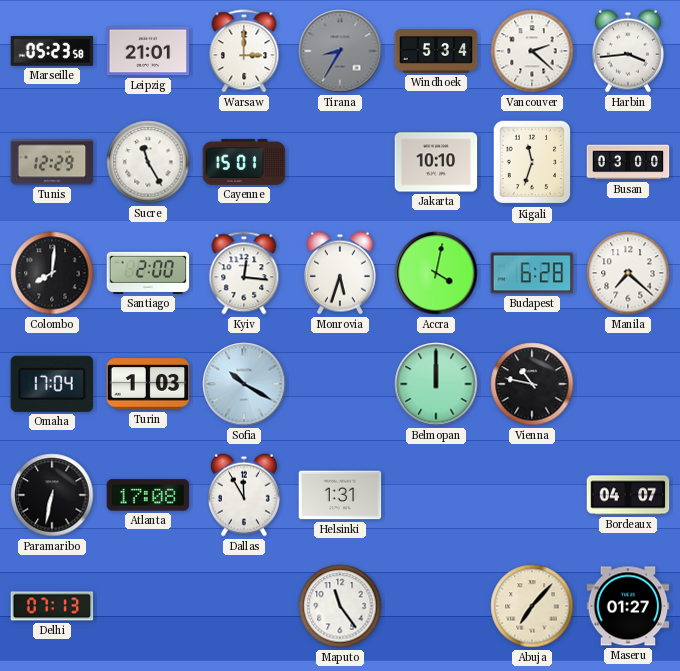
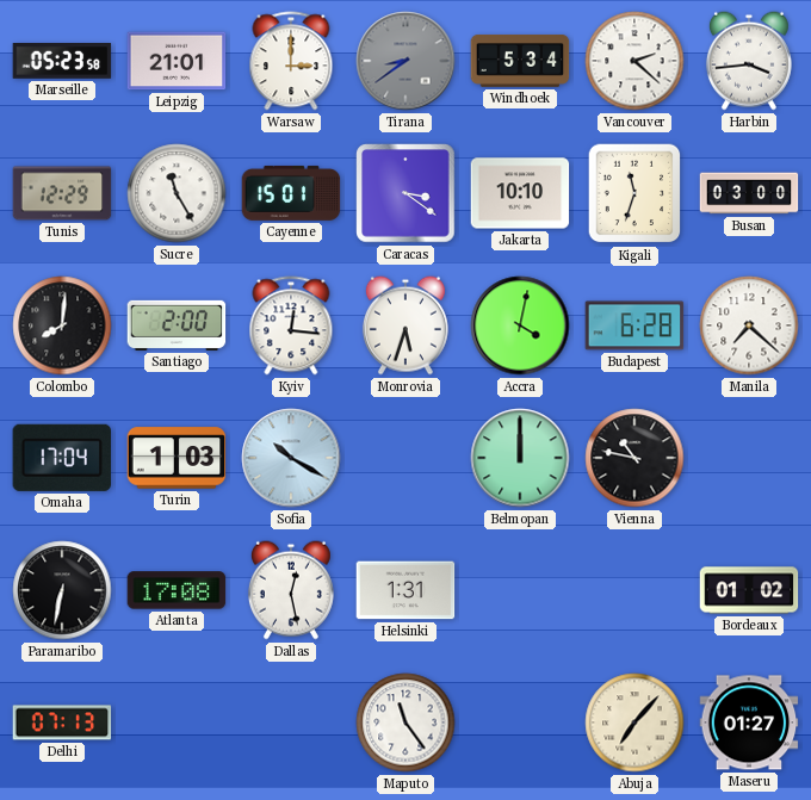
Tirana: 8:35 -> 8:39
Caracas: none -> 3:21
Dallas: 11:55 -> 12:28
Bordeaux: 04:07 -> 01:02
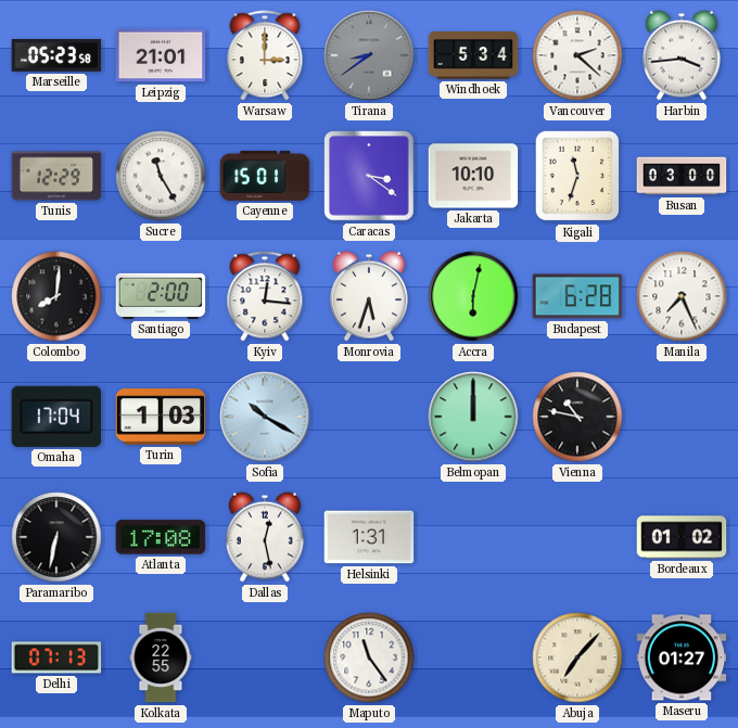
Accra: 4:02 -> 6:02
Manila: 7:22 -> 7:26
Kolkata: none -> 22:55
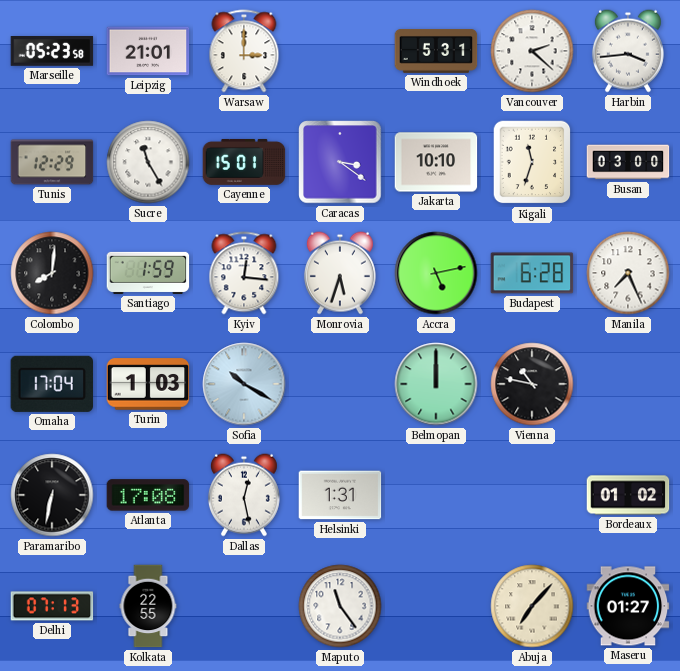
Tirana: 8:39 -> none
Windhoek: 5:34 -> 5:31
Santiago: 2:00 -> 1:59
Accra: 6:02 -> 5:13
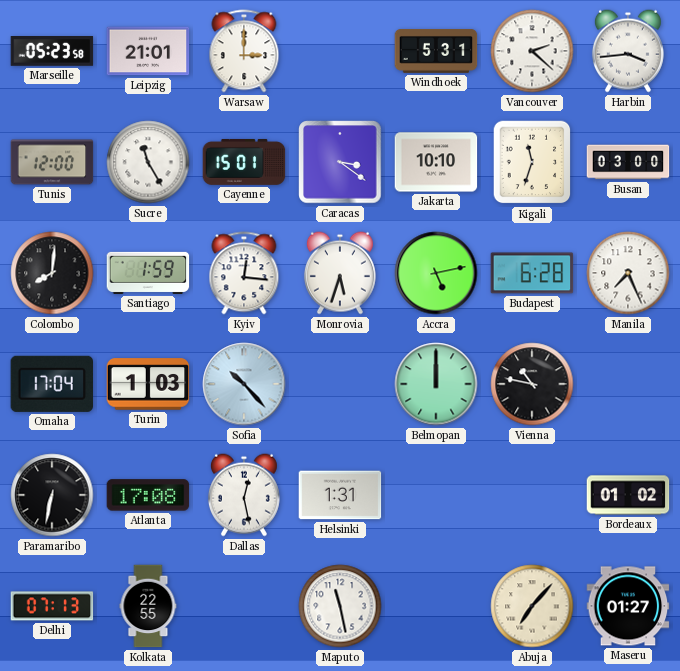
Tunis: 12:29 -> 12:00
Sofia: 10:20 -> 10:23
Maputo: 11:24 -> 11:28
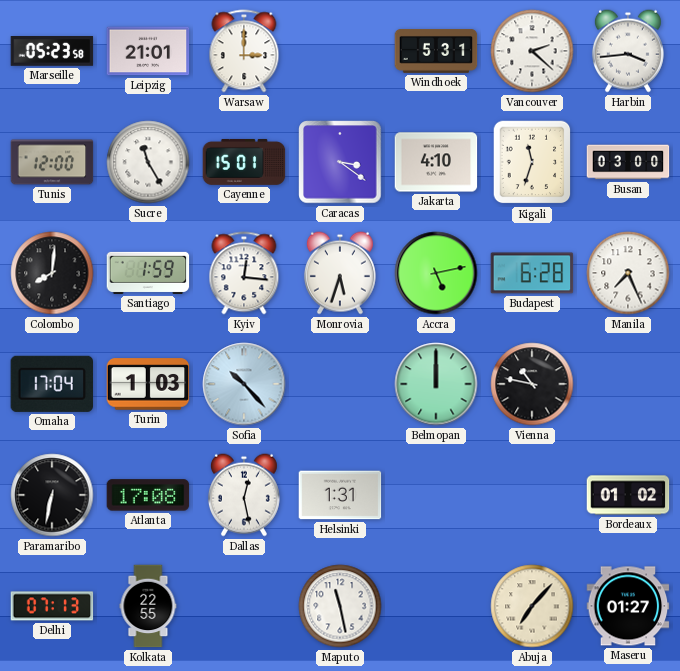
Jakarta: 10:10 -> 4:10
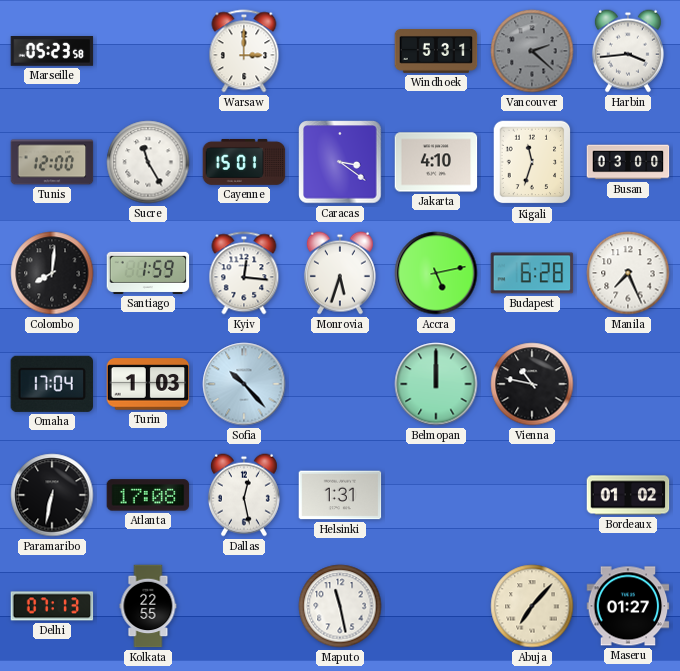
Leipzig: 21:01 -> none
Vancouver dial: white -> grey
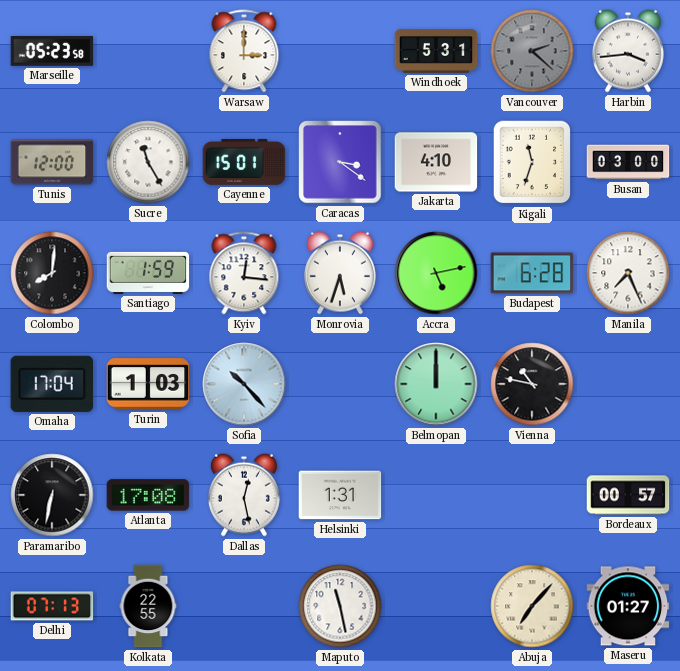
Bordeaux: 01:02 -> 00:57
